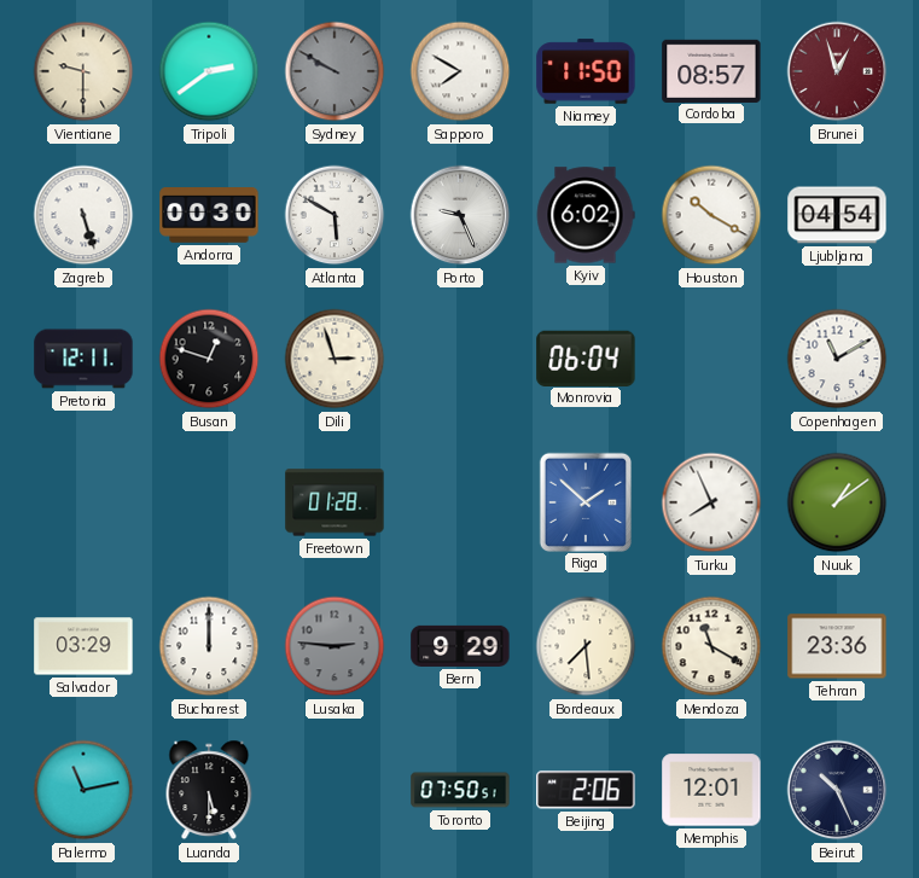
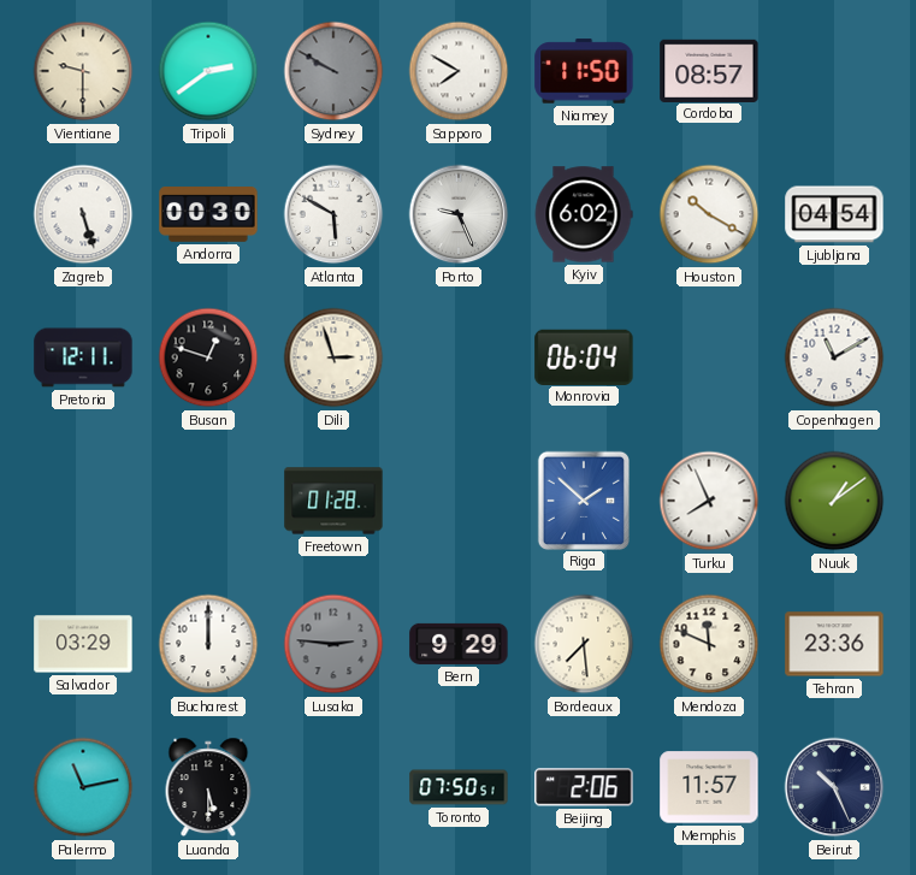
Brunei: 12:57 -> none
Mendoza: 11:20 -> 11:49
Memphis: 12:01 -> 11:57
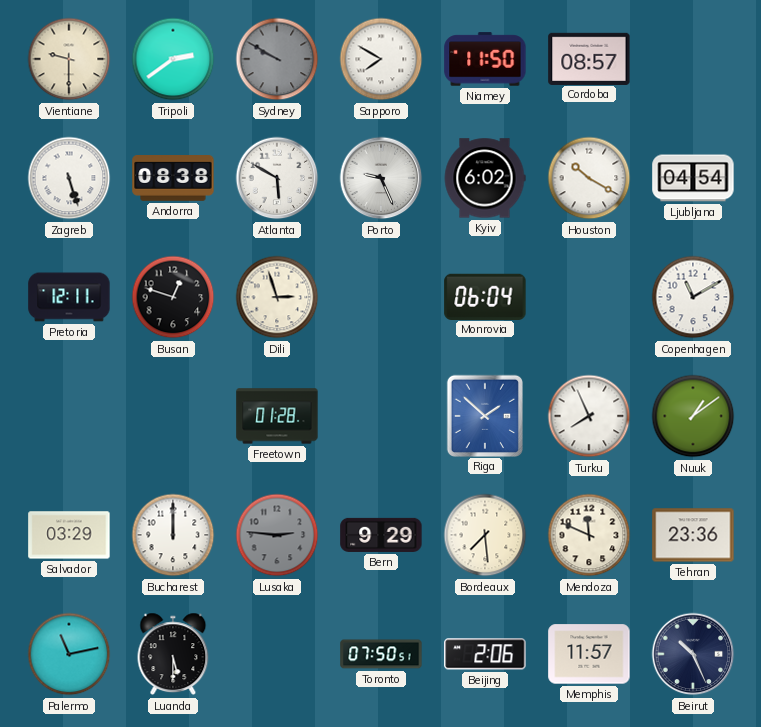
Andorra: 00:30 -> 08:38
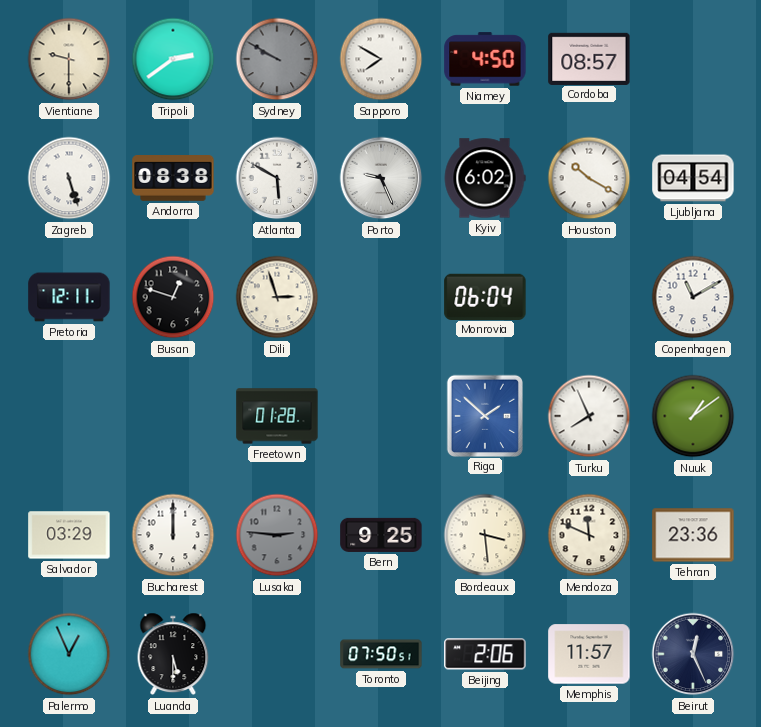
Niamey: 11:50 -> 4:50
Bern: 9:29 -> 9:25
Bordeaux: 7:29 -> 3:29
Palermo: 11:13 -> 12:56
Beirut: 10:26 -> 12:26
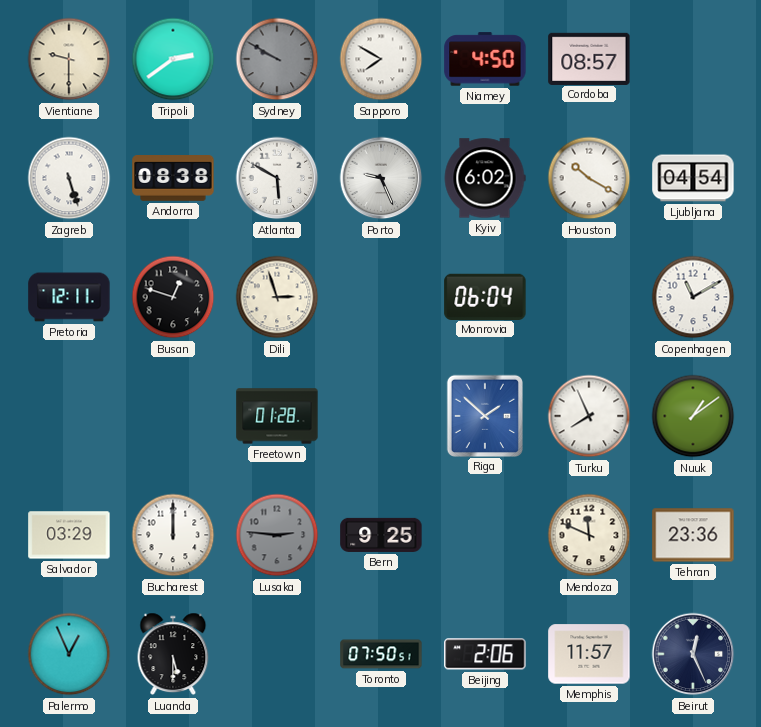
Bordeaux: 3:29 -> none
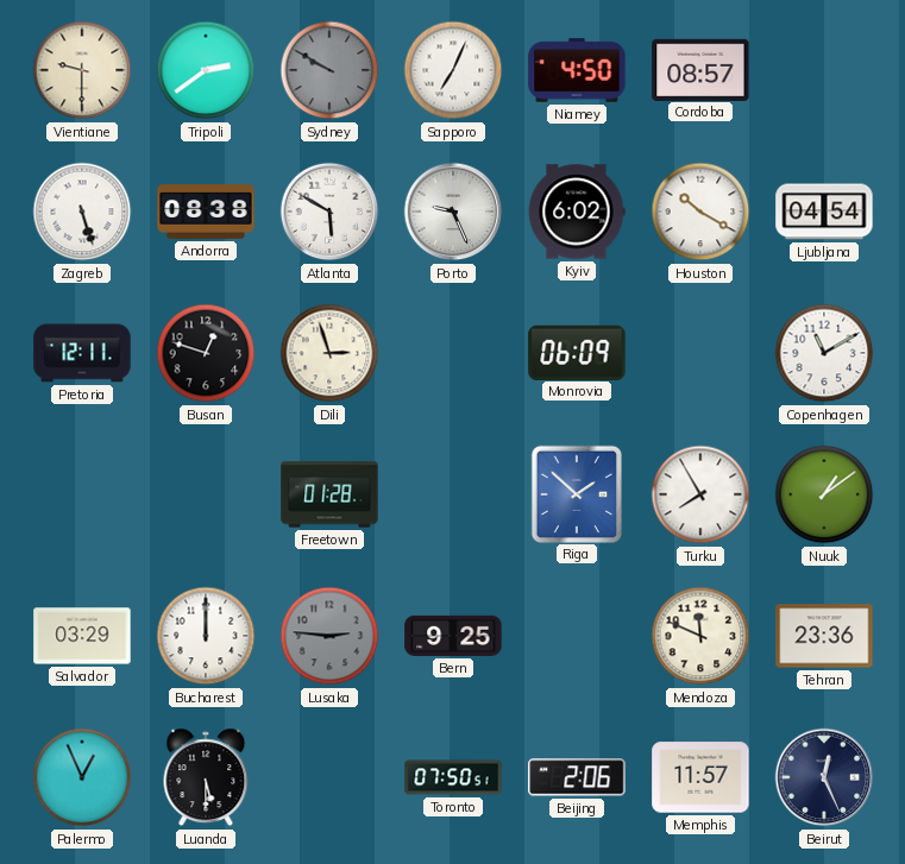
Sapporo: 7:50 -> 7:04
Monrovia: 06:04 -> 06:09
Turku: 7:56 -> 7:55
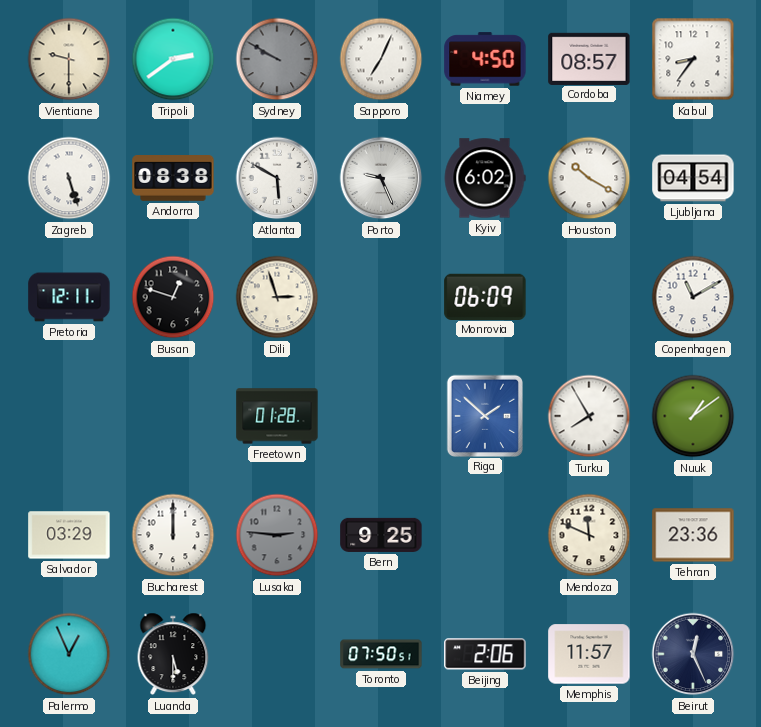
Kabul: none -> 8:36
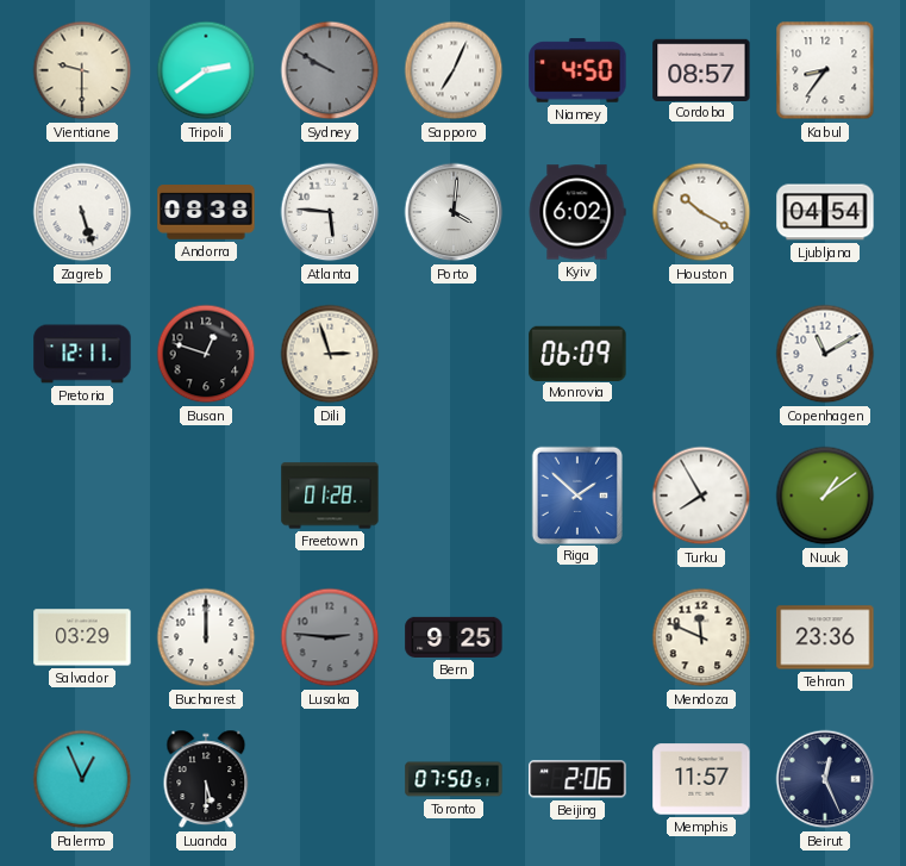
Atlanta: 5:50 -> 5:46
Porto: 9:26 -> 4:01
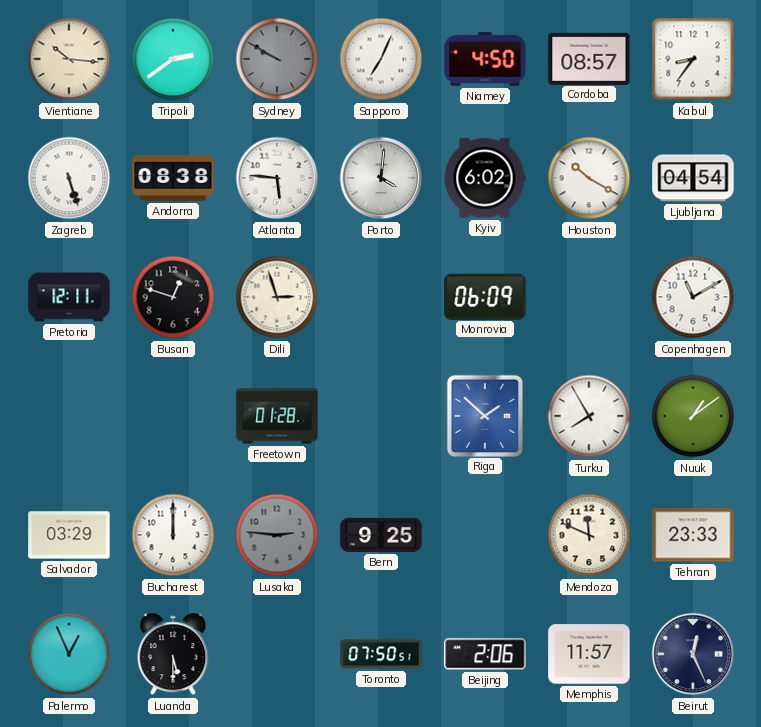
Vientiane: 9:30 -> 10:16
Tehran: 23:36 -> 23:33
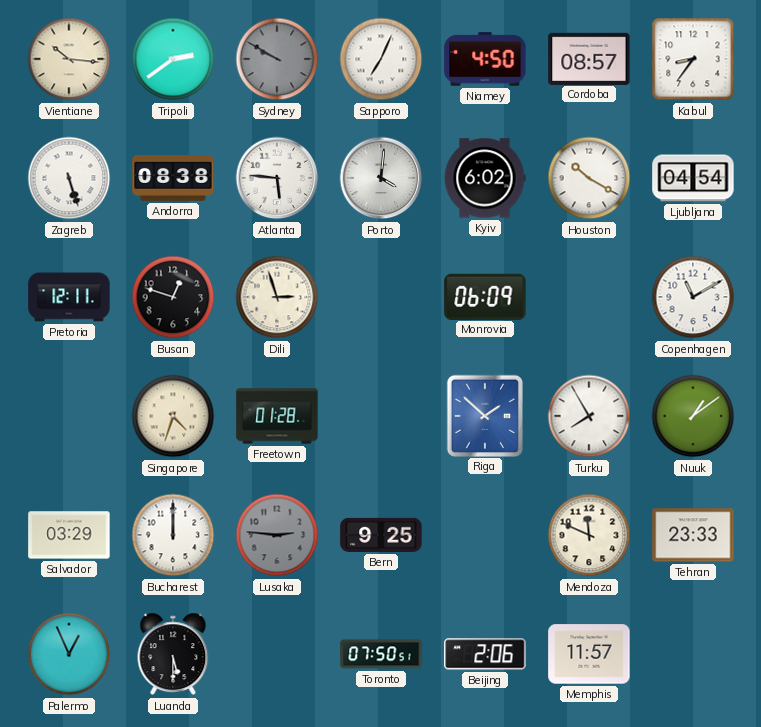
Singapore: none -> 4:33
Beirut: 12:26 -> none
